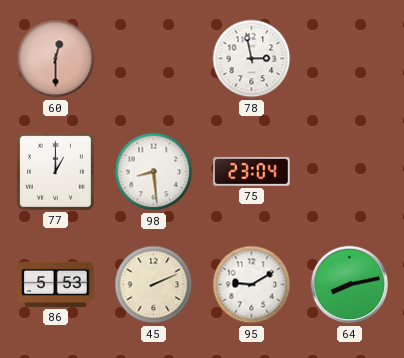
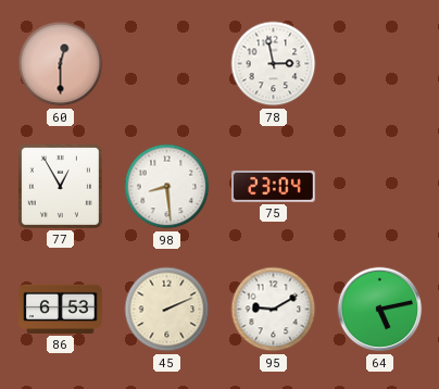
77: 1:00 -> 12:55
86: 5:53 -> 6:53
64: 8:13 -> 5:13
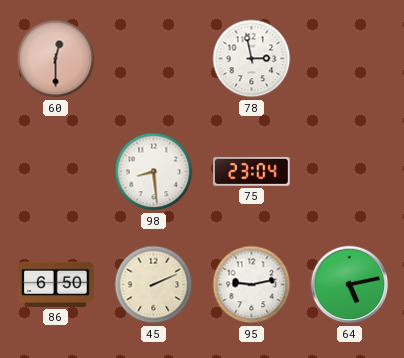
77: 12:55 -> none
86: 6:53 -> 6:50
95: 9:10 -> 9:13
